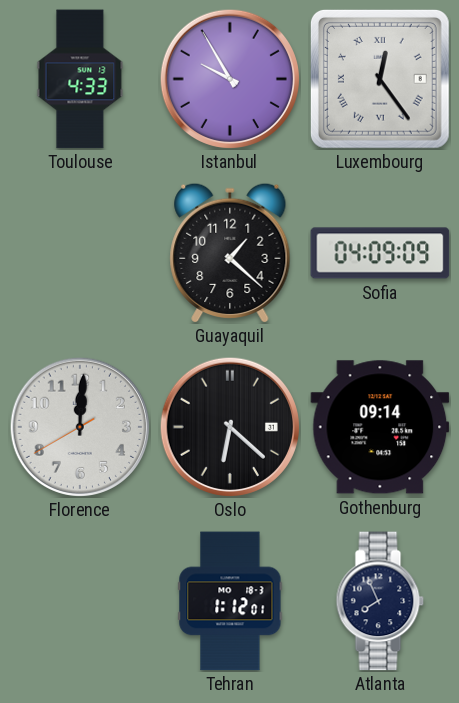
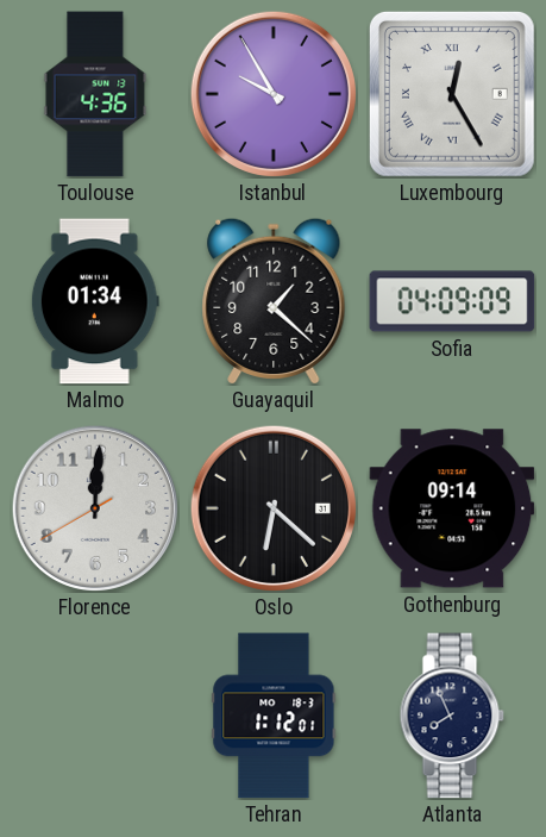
Toulouse: 4:33 -> 4:36
Luxembourg: 12:24 -> 12:25
Malmo: none -> 01:34
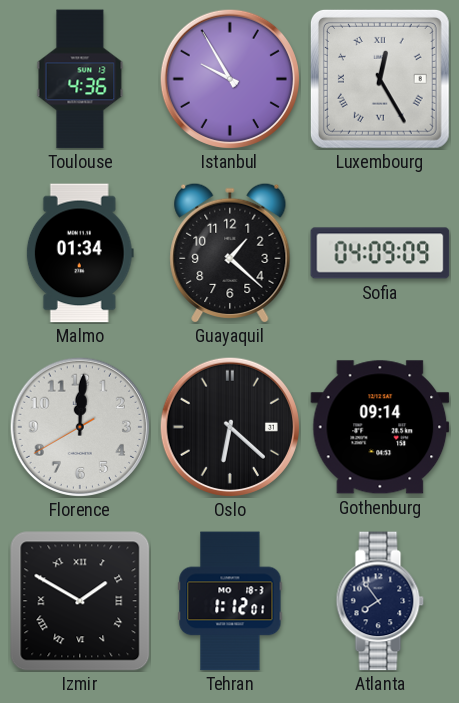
Izmir: none -> 1:50
Atlanta: 7:56 -> 7:54
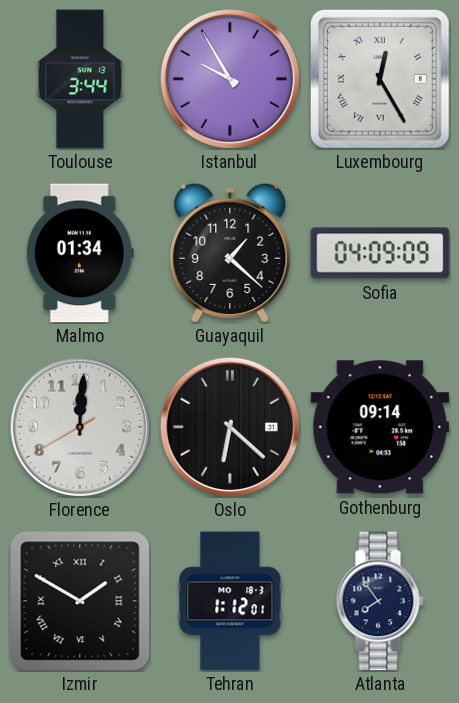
Toulouse: 4:36 -> 3:44
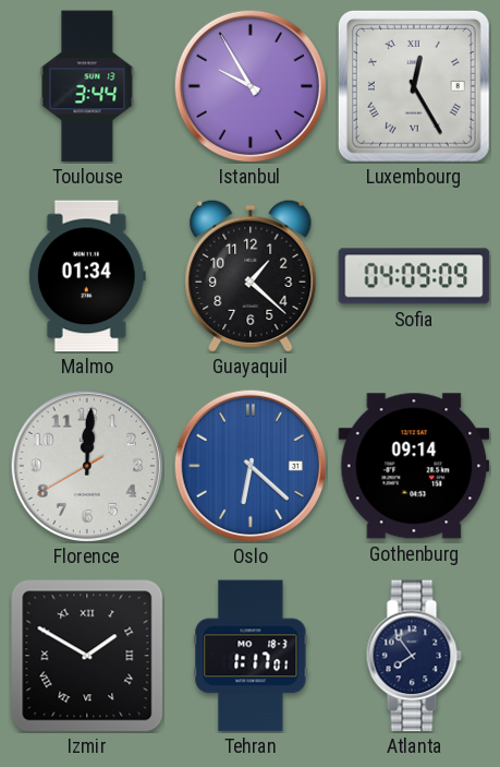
Oslo dial: black -> blue
Tehran: 1:12 -> 1:17
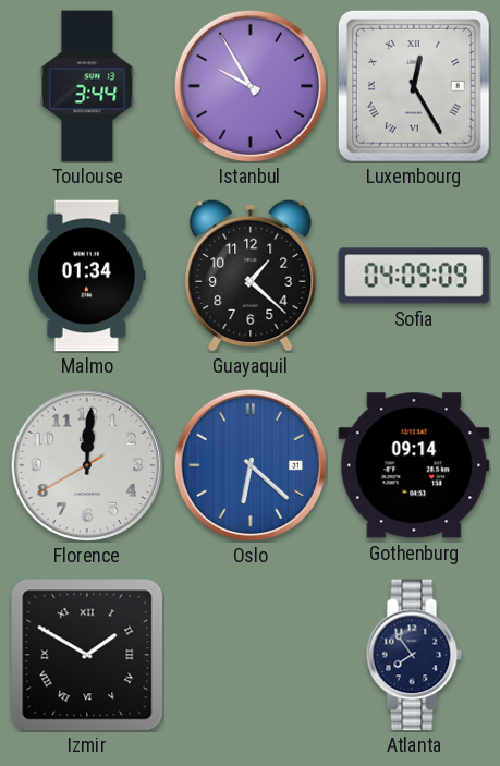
Tehran: 1:17 -> none
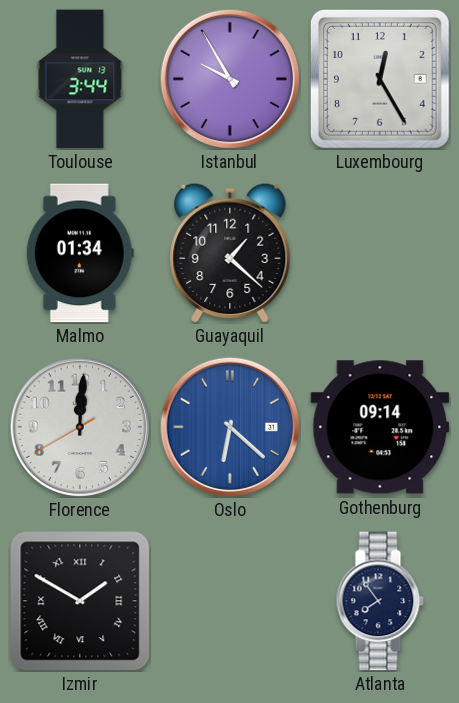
Luxembourg numerals: Roman -> Arabic
Sofia: 04:09 -> none
